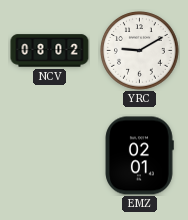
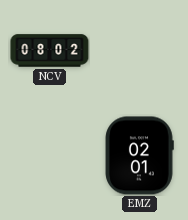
YRC: 9:10 -> none
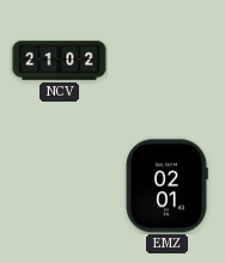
NCV: 08:02 -> 21:02
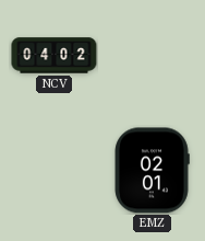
NCV: 21:02 -> 04:02
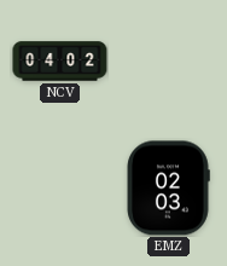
EMZ: 02:01 -> 02:03
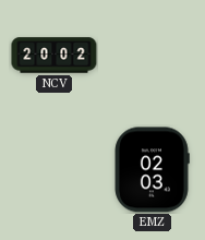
NCV: 04:02 -> 20:02
